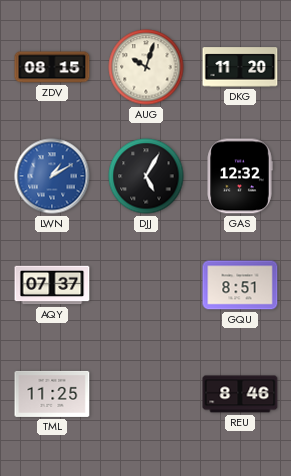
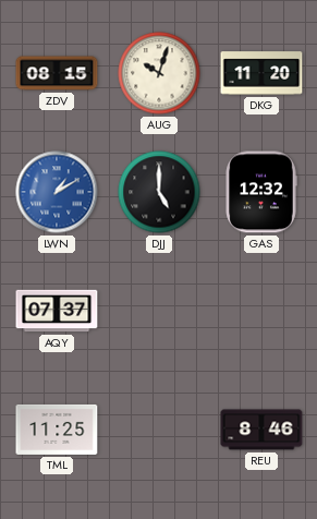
DJJ: 5:05 -> 5:00
GQU: 8:51 -> none
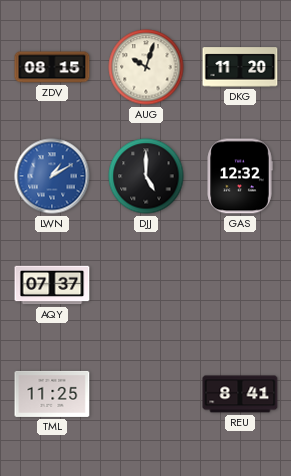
REU: 8:46 -> 8:41
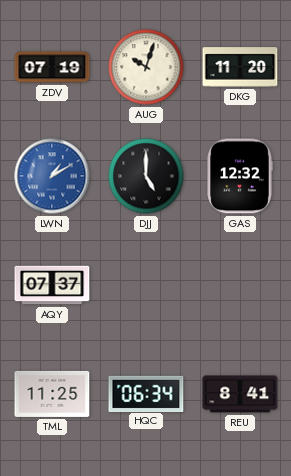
ZDV: 08:15 -> 07:19
HQC: none -> 06:34
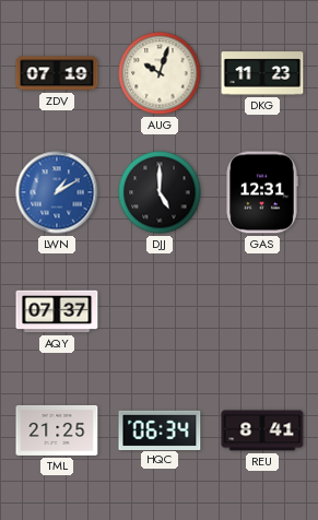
DKG: 11:20 -> 11:23
GAS: 12:32 -> 12:31
TML: 11:25 -> 21:25
